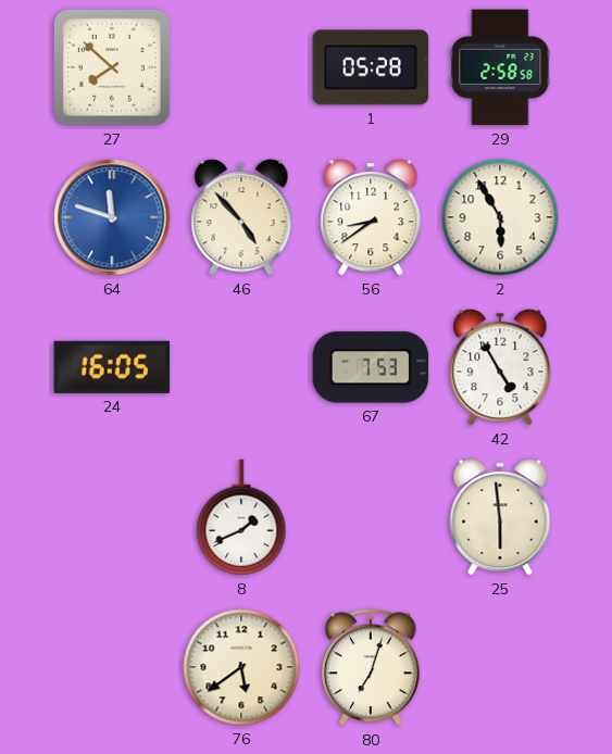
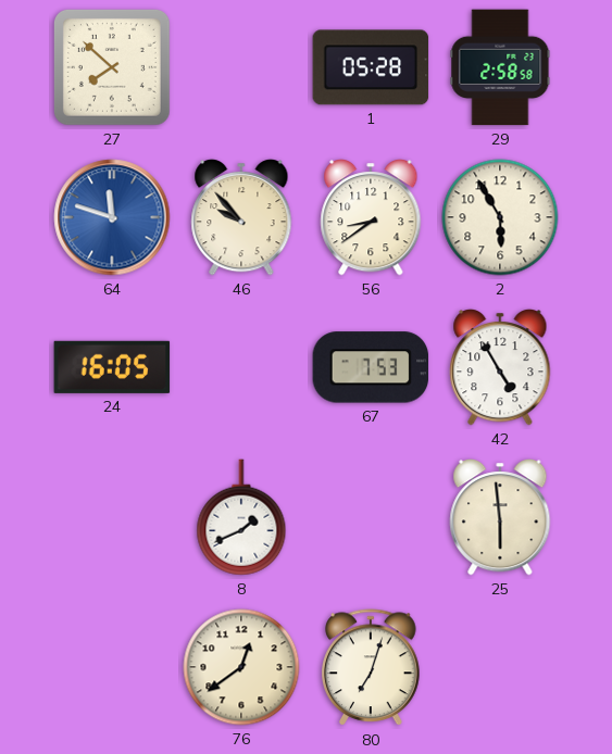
46: 4:53 -> 9:53
76: 5:39 -> 12:39
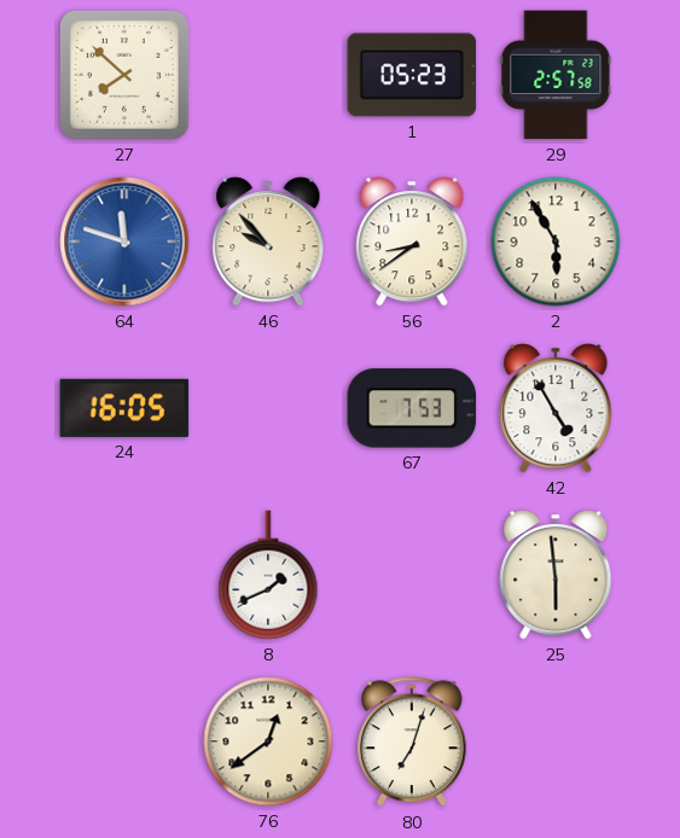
1: 05:28 -> 05:23
29: 2:58 -> 2:57
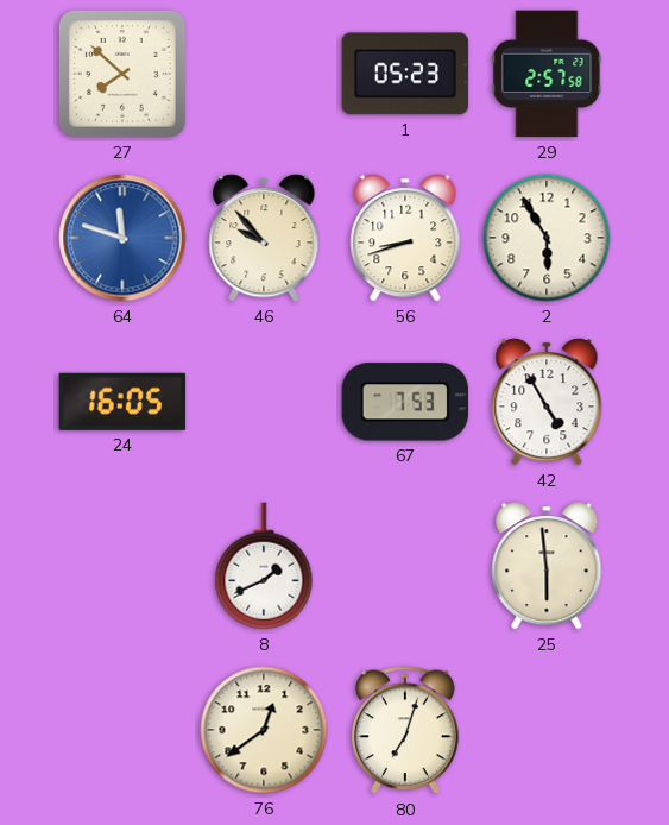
56: 8:39 -> 8:42
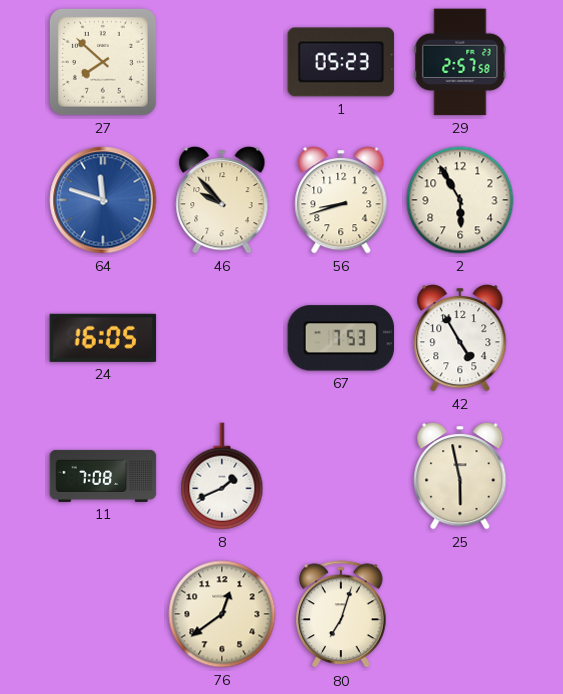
11: none -> 7:08
25: 5:59 -> 5:58
